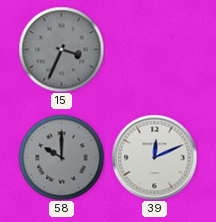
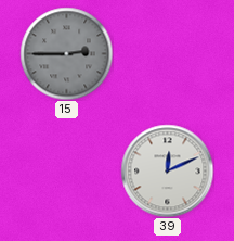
15: 3:34 -> 2:45
58: 10:00 -> none
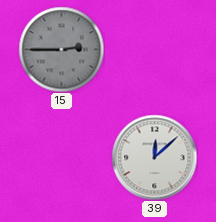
39: 12:11 -> 12:08
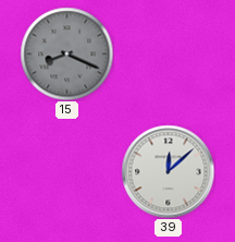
15: 2:45 -> 8:19
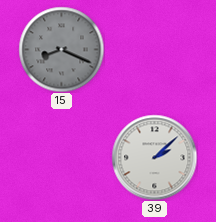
39: 12:08 -> 2:08
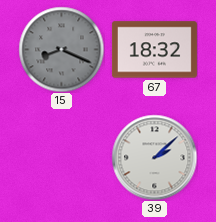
67: none -> 18:32
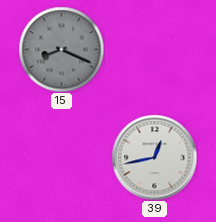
67: 18:32 -> none
39: 2:08 -> 12:43
